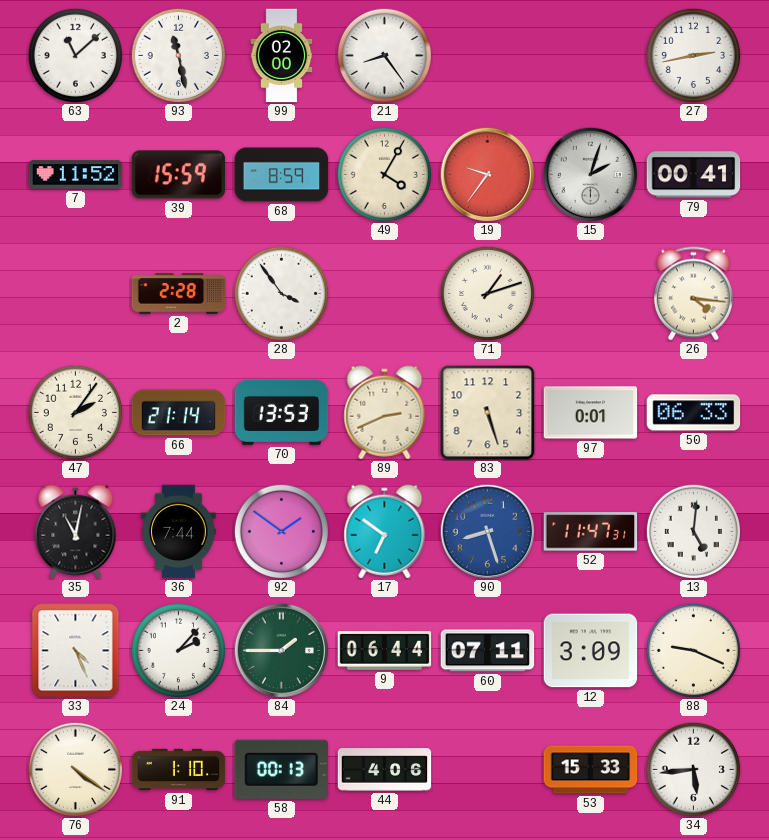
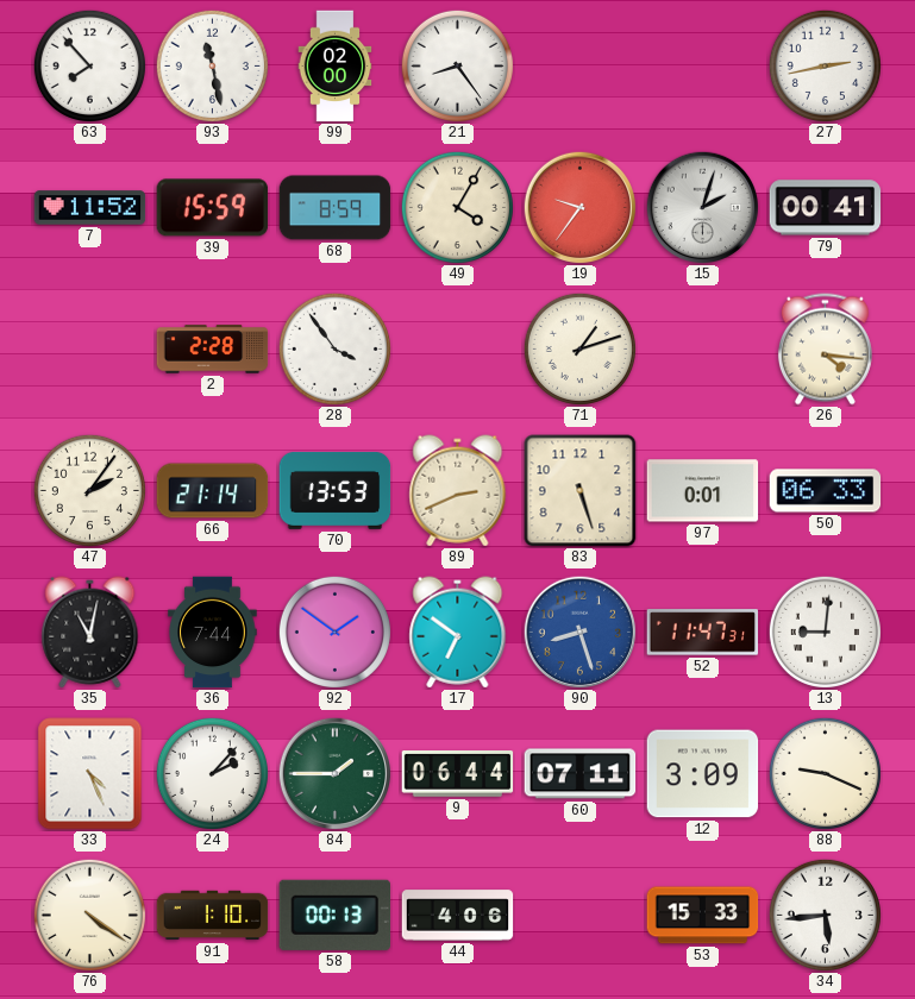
63: 11:08 -> 7:53
13: 5:01 -> 9:01
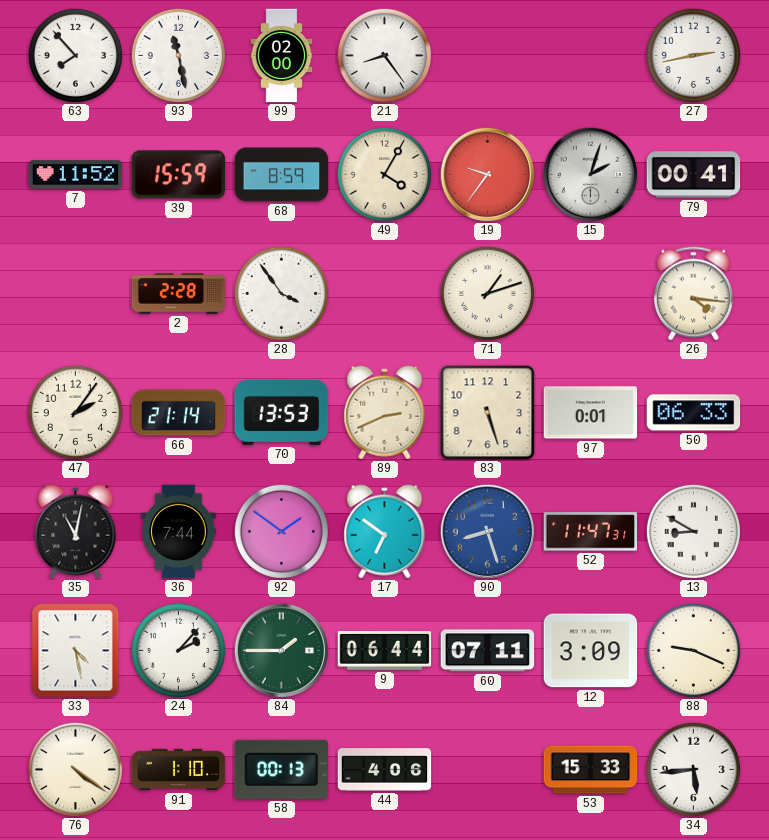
13: 9:01 -> 8:50
33: 4:26 -> 4:28
